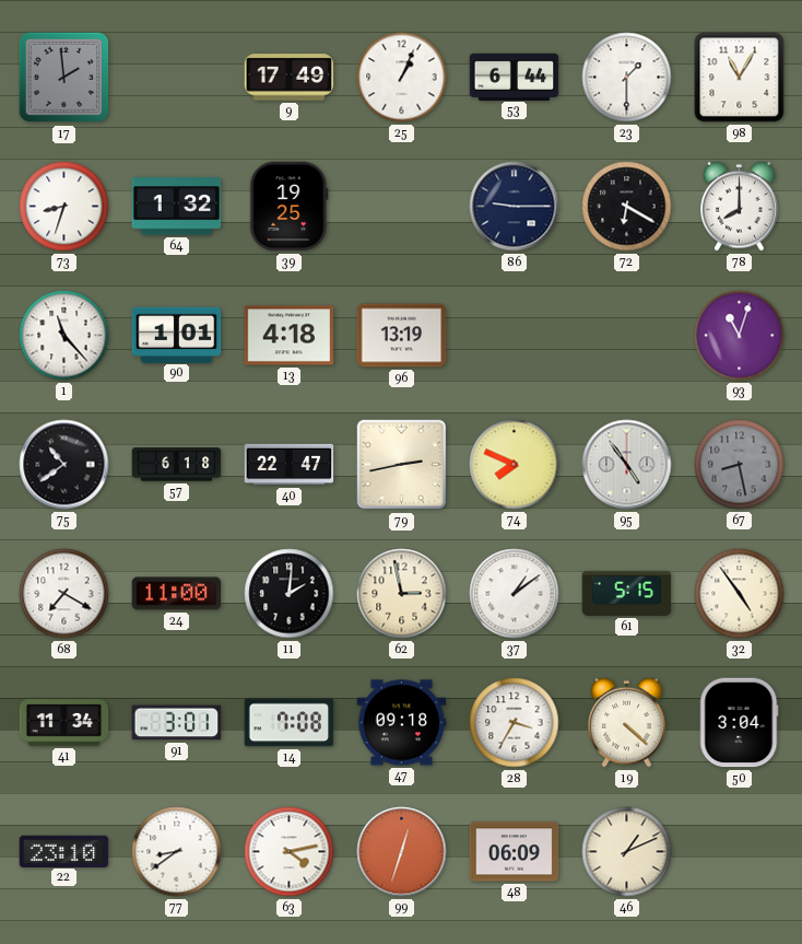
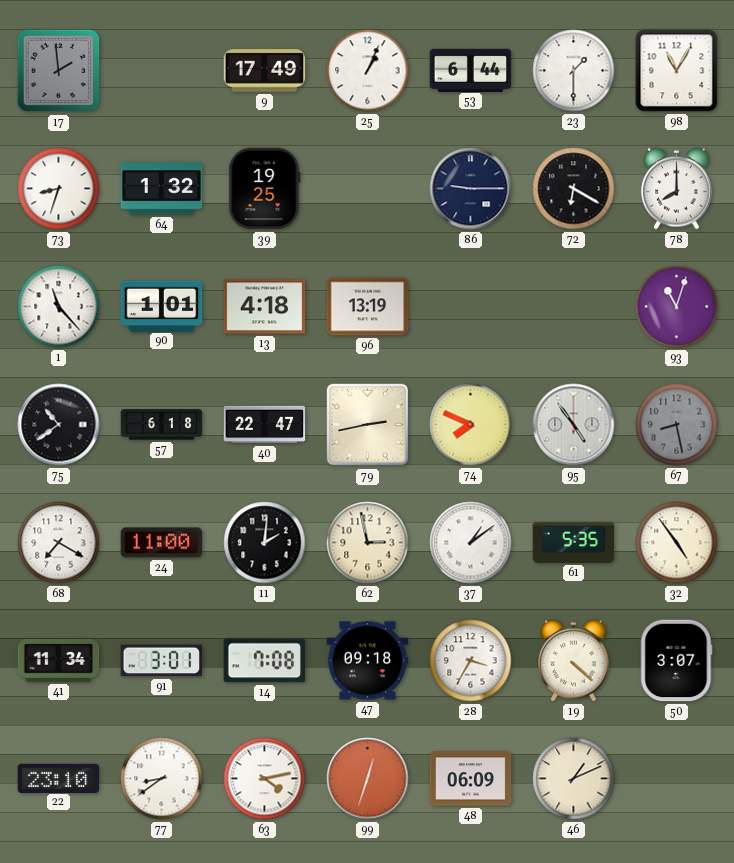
61: 5:15 -> 5:35
50: 3:04 -> 3:07
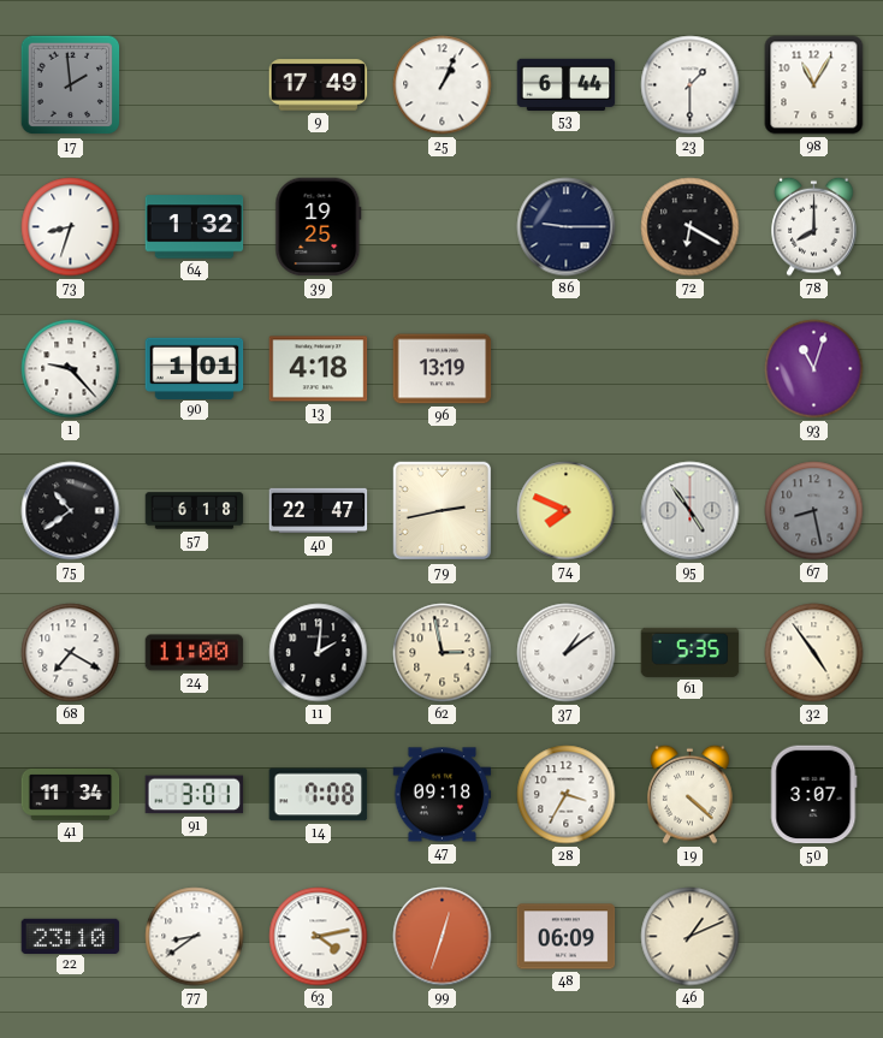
1: 11:23 -> 9:23
